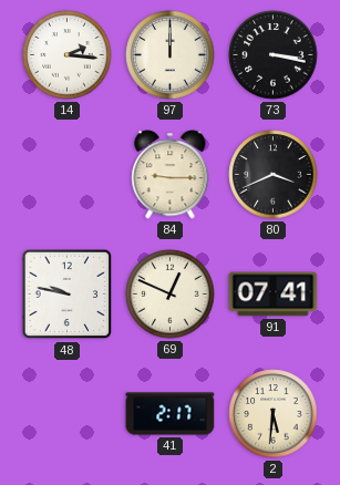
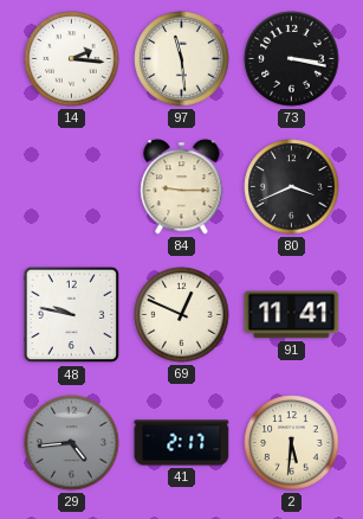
97: 12:00 -> 11:29
91: 07:41 -> 11:41
29: none -> 4:44
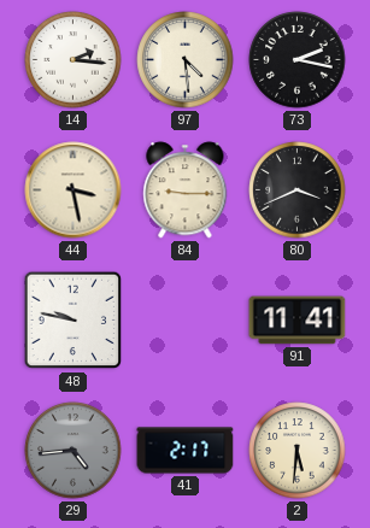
97: 11:29 -> 4:29
73: 3:17 -> 2:17
44: none -> 3:28
69: 12:49 -> none
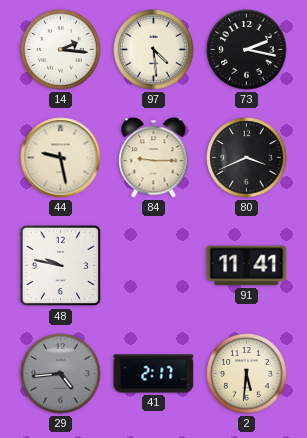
44: 3:28 -> 9:28
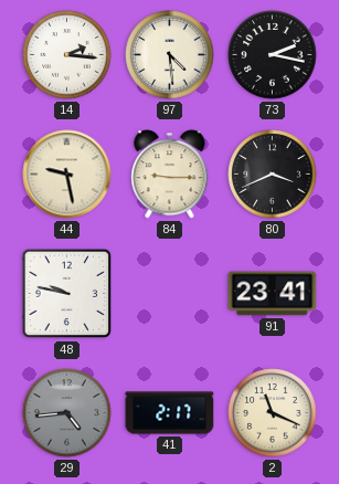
91: 11:41 -> 23:41
2: 5:31 -> 11:19
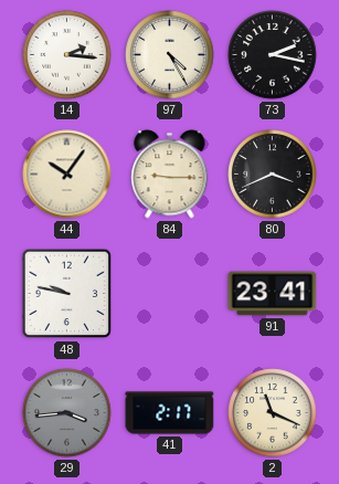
97: 4:29 -> 4:25
44: 9:28 -> 10:06
29: 4:44 -> 3:44
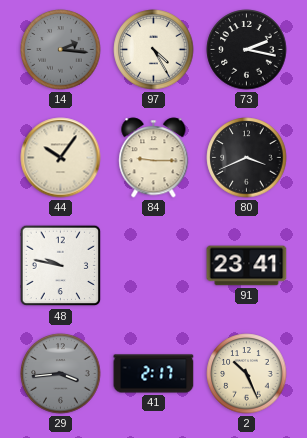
14 dial: white -> grey
2: 11:19 -> 10:26
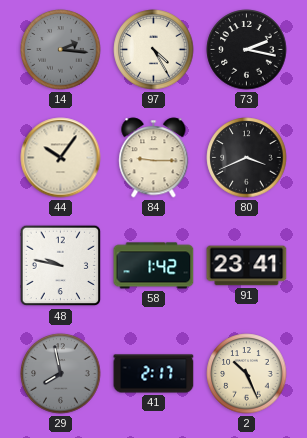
58: none -> 1:42
29: 3:44 -> 7:58
